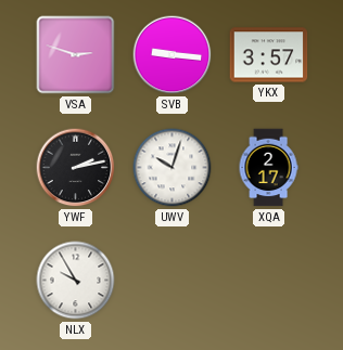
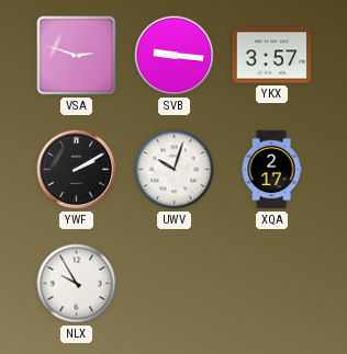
YWF: 2:13 -> 2:10
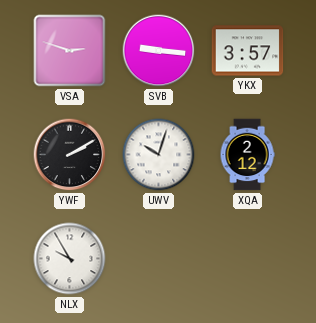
XQA: 2:17 -> 2:12
